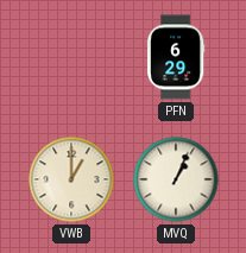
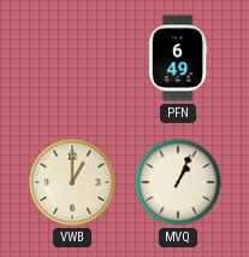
PFN: 6:29 -> 6:49
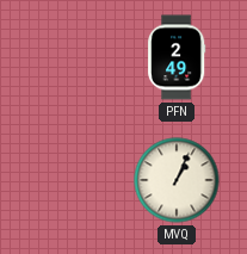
PFN: 6:49 -> 2:49
VWB: 1:00 -> none
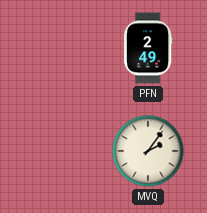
MVQ: 1:04 -> 2:06
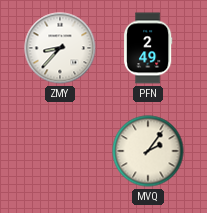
ZMY: none -> 8:37
